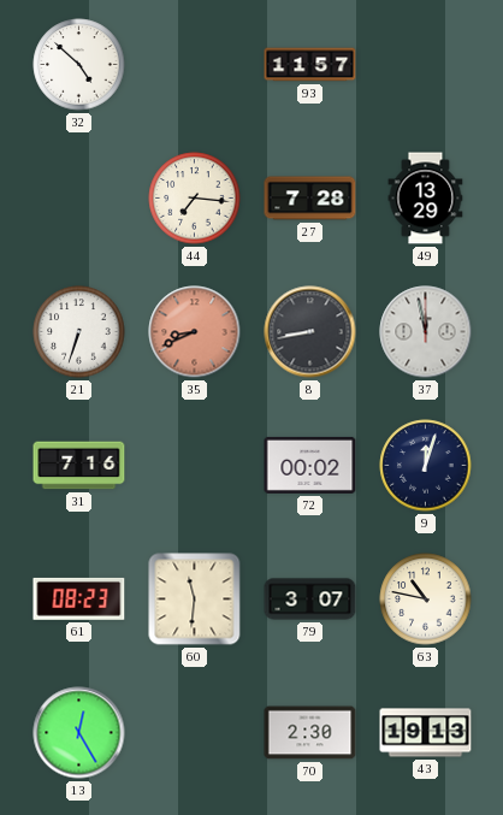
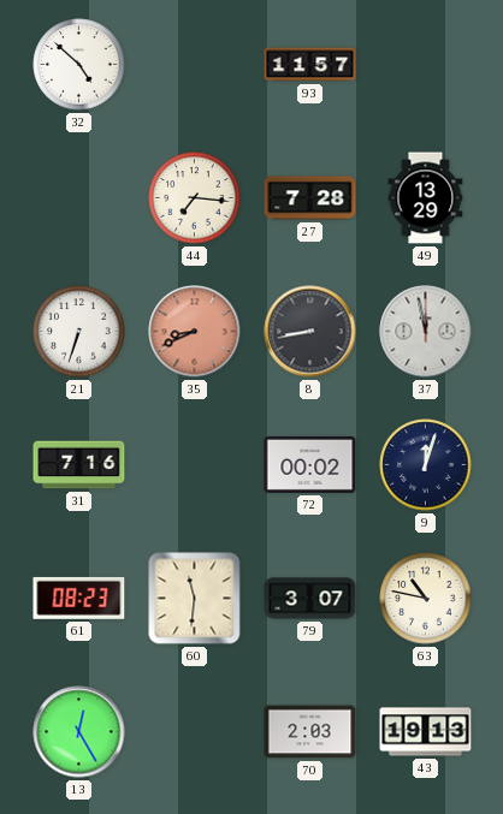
70: 2:30 -> 2:03
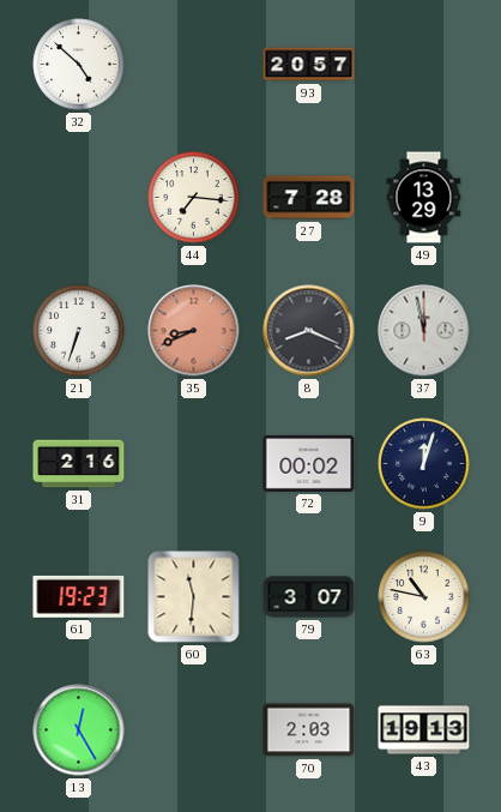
93: 11:57 -> 20:57
8: 8:43 -> 8:19
31: 7:16 -> 2:16
61: 08:23 -> 19:23
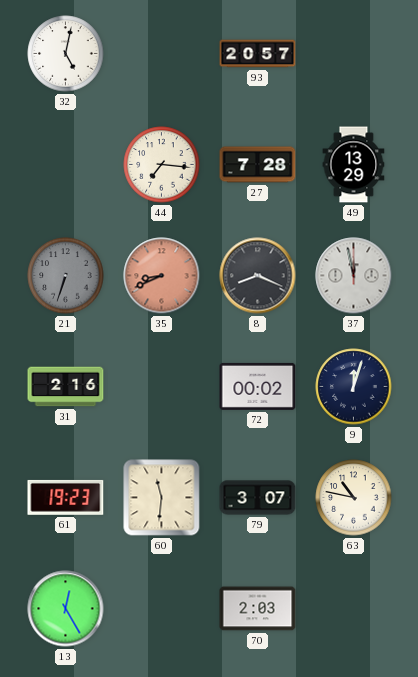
32: 4:52 -> 5:02
21 dial: white -> grey
43: 19:13 -> none
